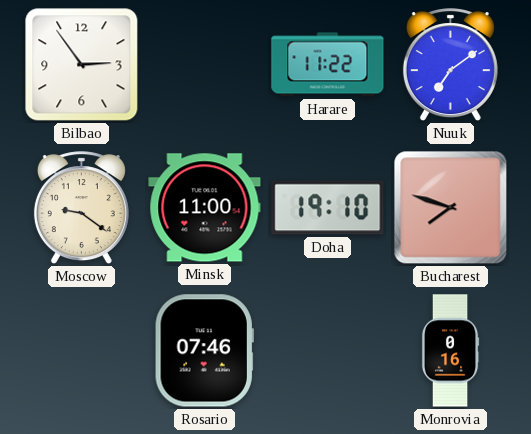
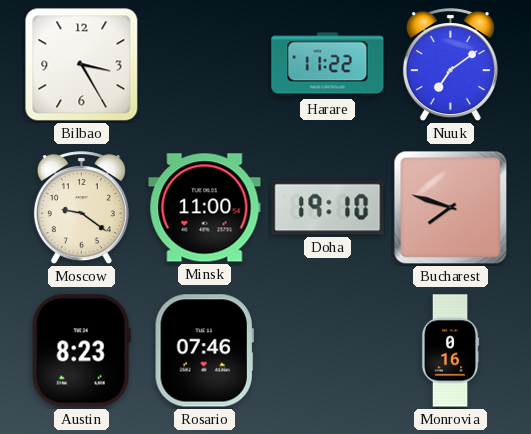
Bilbao: 2:54 -> 3:25
Austin: none -> 8:23
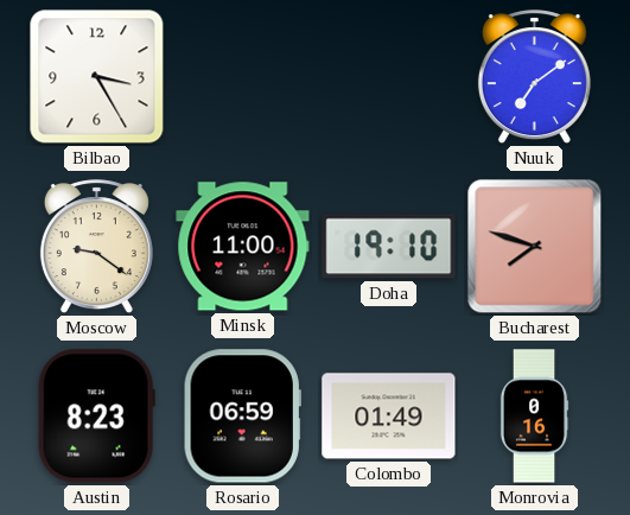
Harare: 11:22 -> none
Rosario: 07:46 -> 06:59
Colombo: none -> 01:49
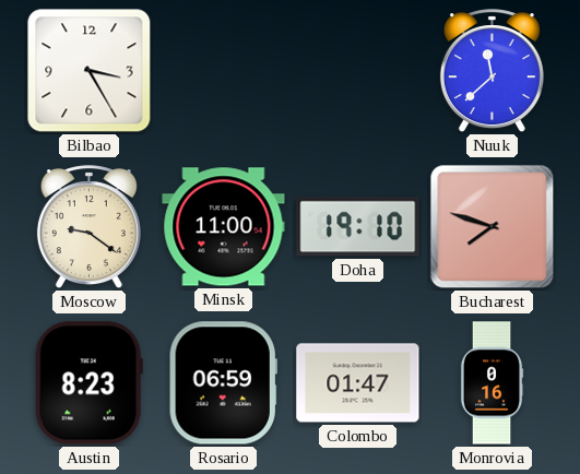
Nuuk: 7:09 -> 11:38
Colombo: 01:49 -> 01:47
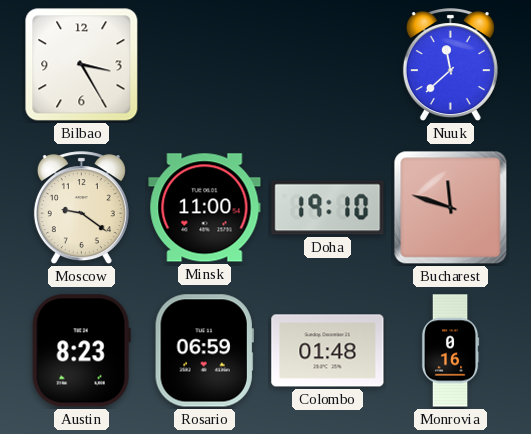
Bucharest: 7:48 -> 11:48
Colombo: 01:47 -> 01:48
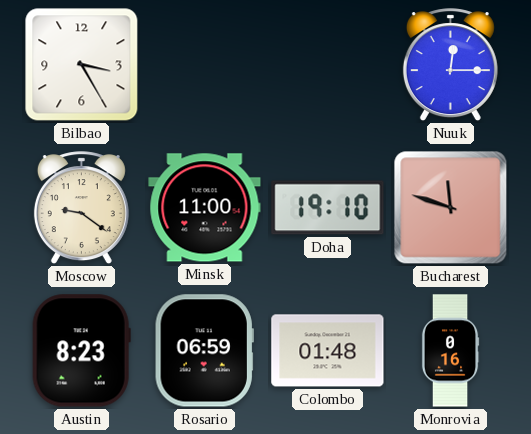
Nuuk: 11:38 -> 12:15
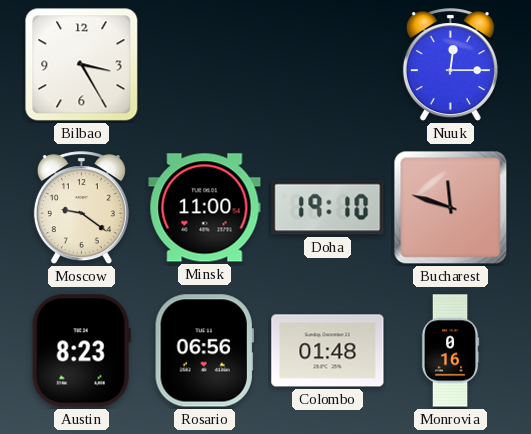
Rosario: 06:59 -> 06:56
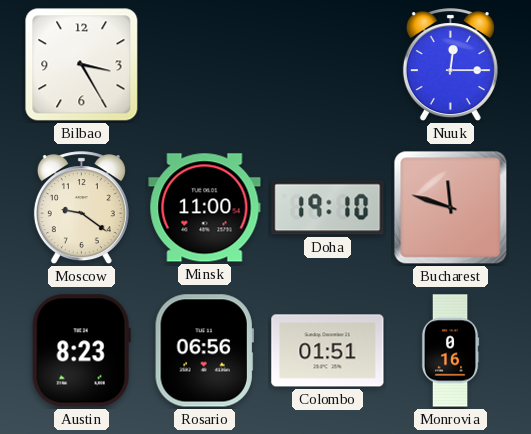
Colombo: 01:48 -> 01:51
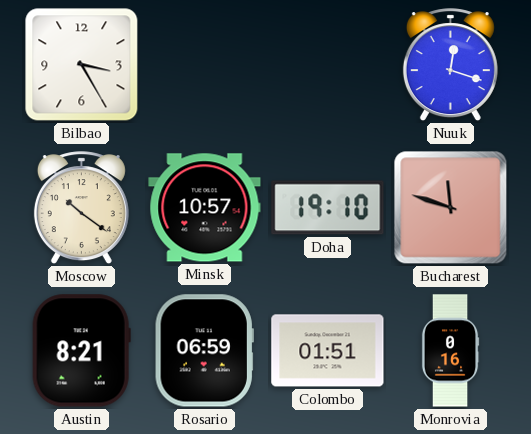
Nuuk: 12:15 -> 12:18
Moscow: 9:21 -> 10:21
Minsk: 11:00 -> 10:57
Austin: 8:23 -> 8:21
Rosario: 06:56 -> 06:59
